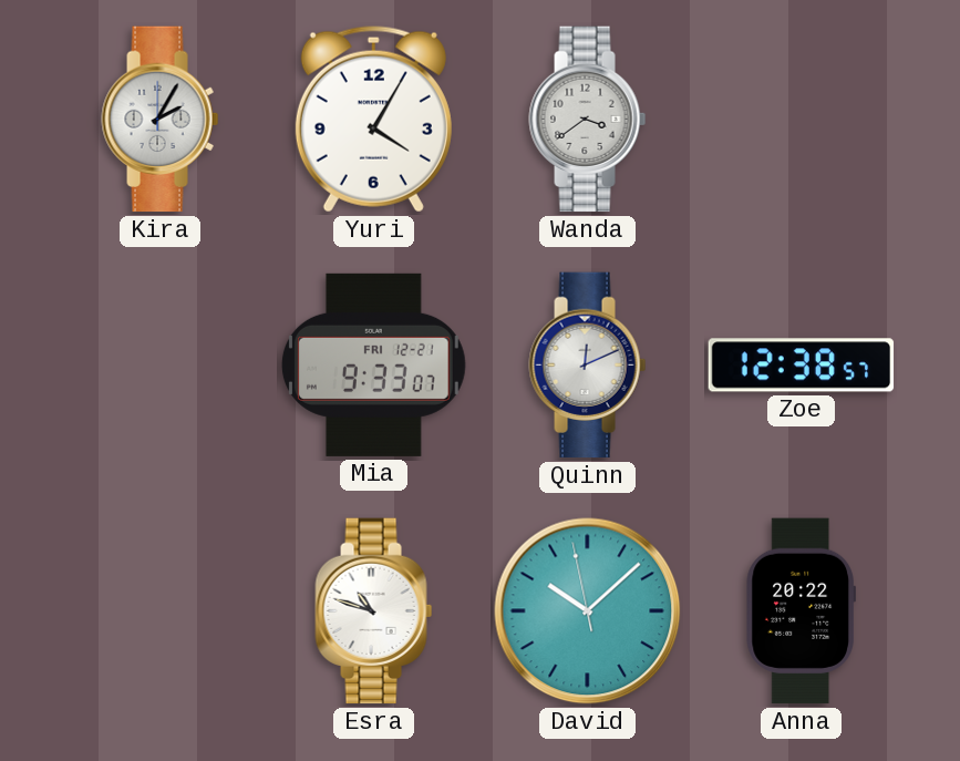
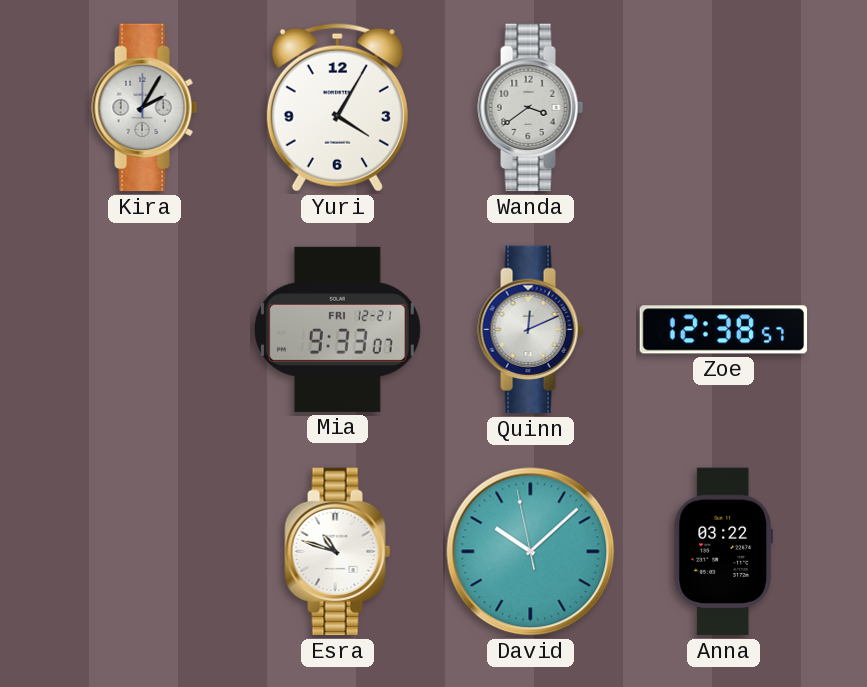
Anna: 20:22 -> 03:22
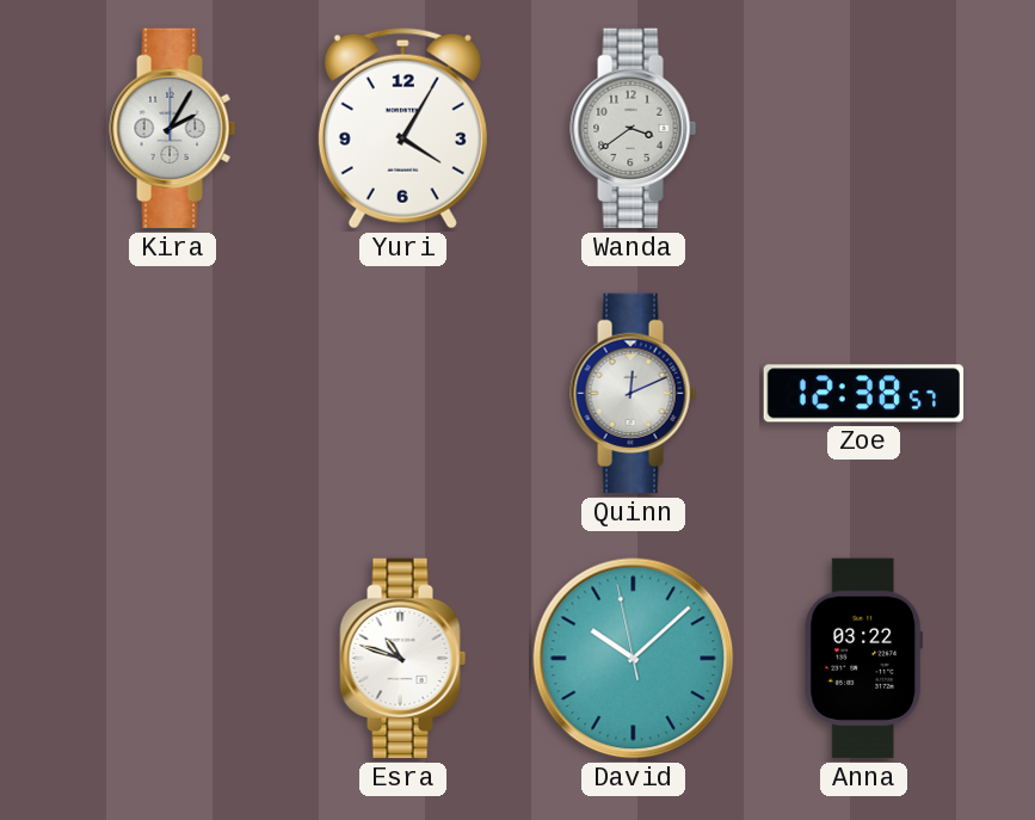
Mia: 9:33 -> none
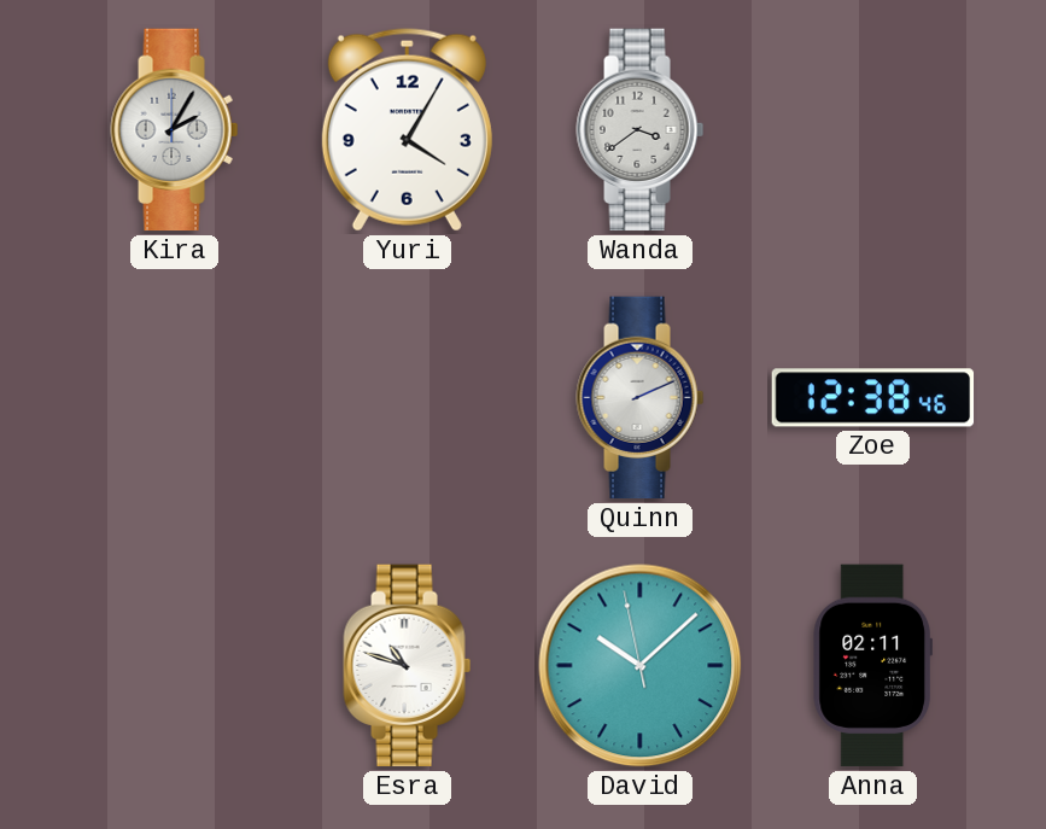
Quinn: 12:11 -> 2:11
Zoe: 12:38:57 -> 12:38:46
Anna: 03:22 -> 02:11
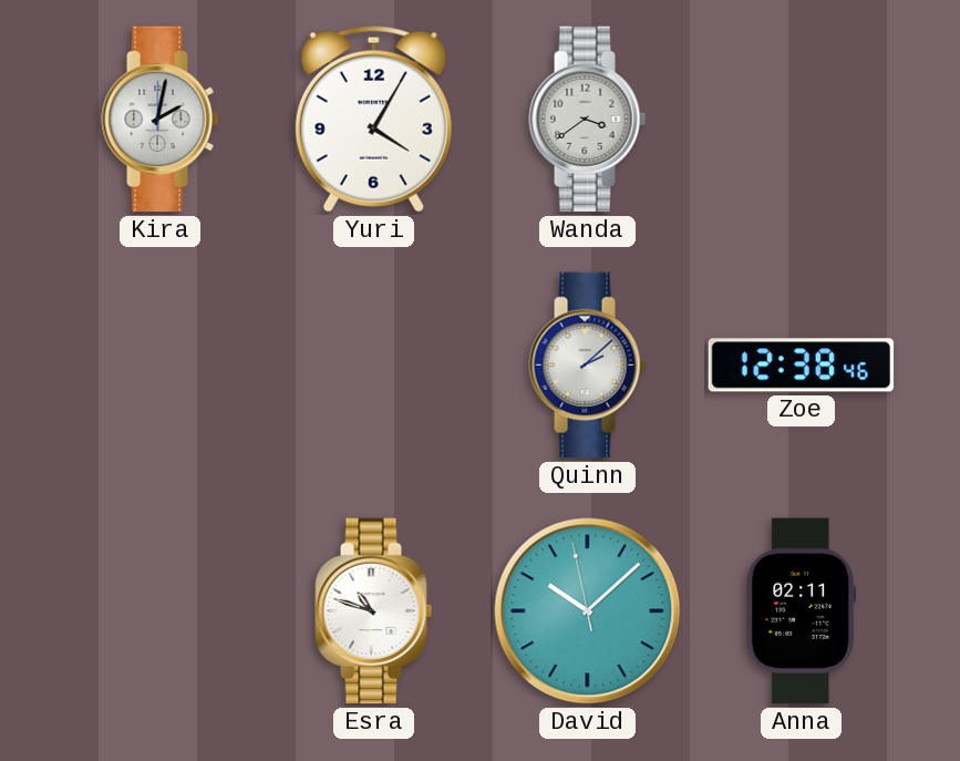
Kira: 2:05 -> 2:02
Quinn: 2:11 -> 2:08
